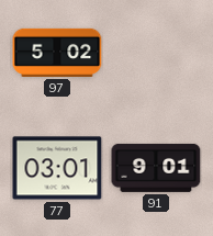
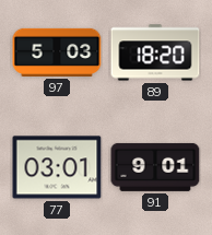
97: 5:02 -> 5:03
89: none -> 18:20
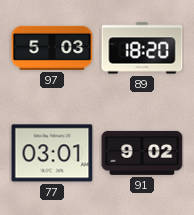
91: 9:01 -> 9:02
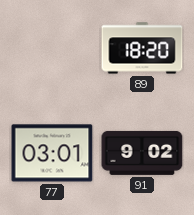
97: 5:03 -> none
